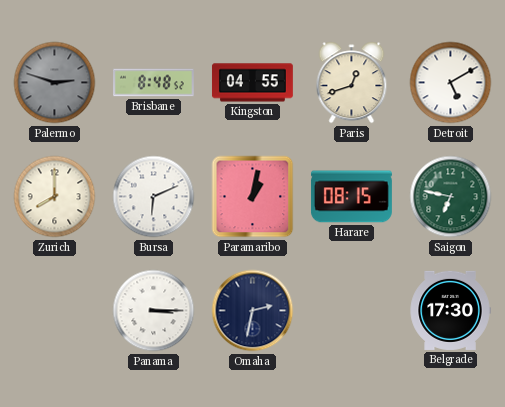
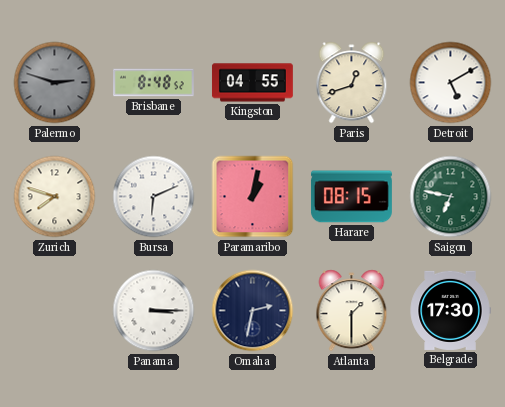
Zurich: 8:00 -> 7:48
Atlanta: none -> 1:30
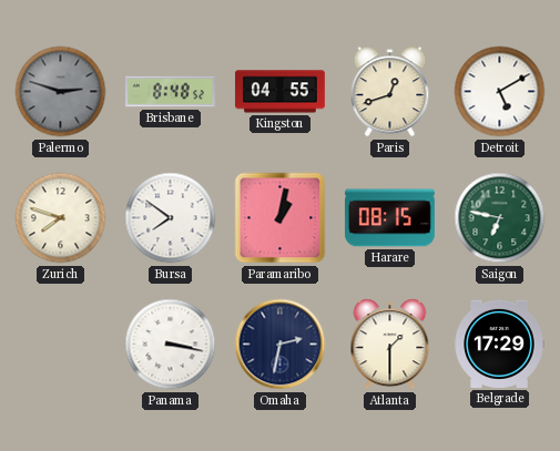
Bursa: 6:11 -> 7:51
Panama: 3:15 -> 3:17
Belgrade: 17:30 -> 17:29
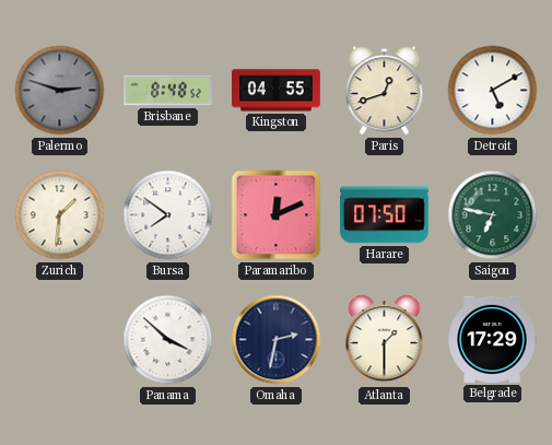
Zurich: 7:48 -> 1:31
Paramaribo: 1:02 -> 12:11
Harare: 08:15 -> 07:50
Panama: 3:17 -> 3:52
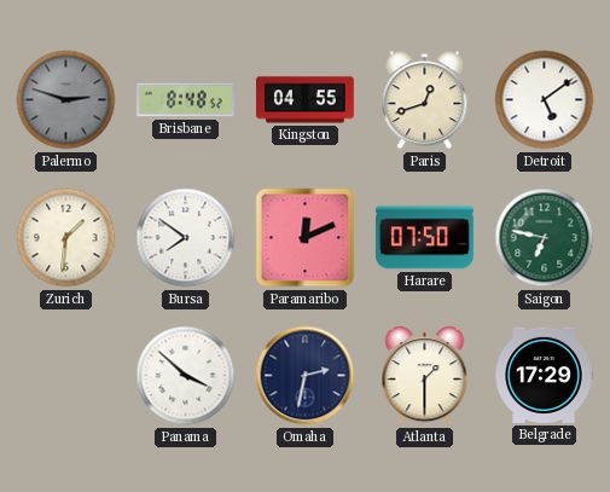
Detroit: 5:10 -> 5:09
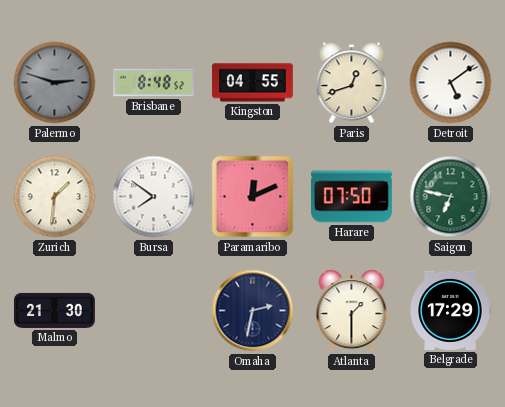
Malmo: none -> 21:30
Panama: 3:52 -> none
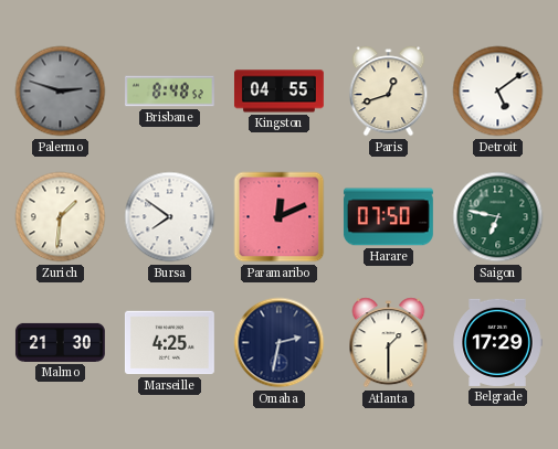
Marseille: none -> 4:25
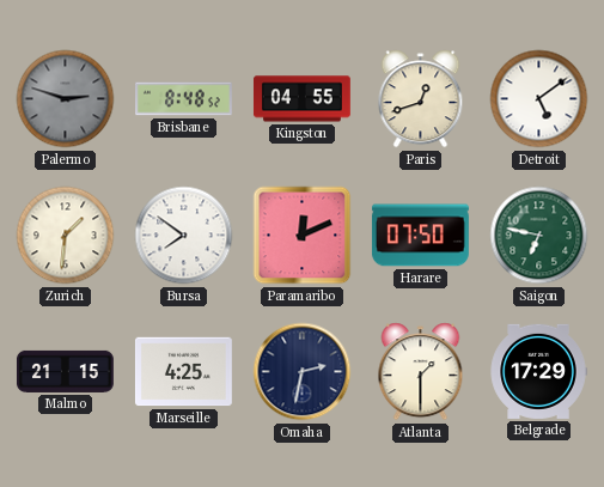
Malmo: 21:30 -> 21:15
